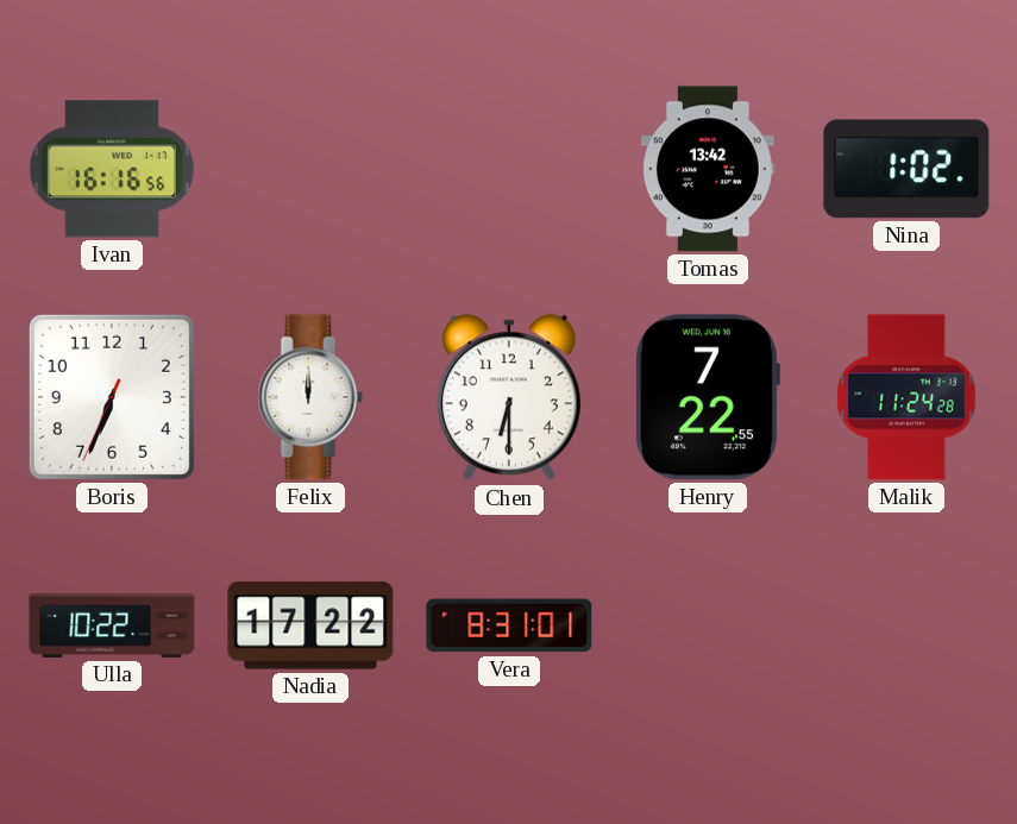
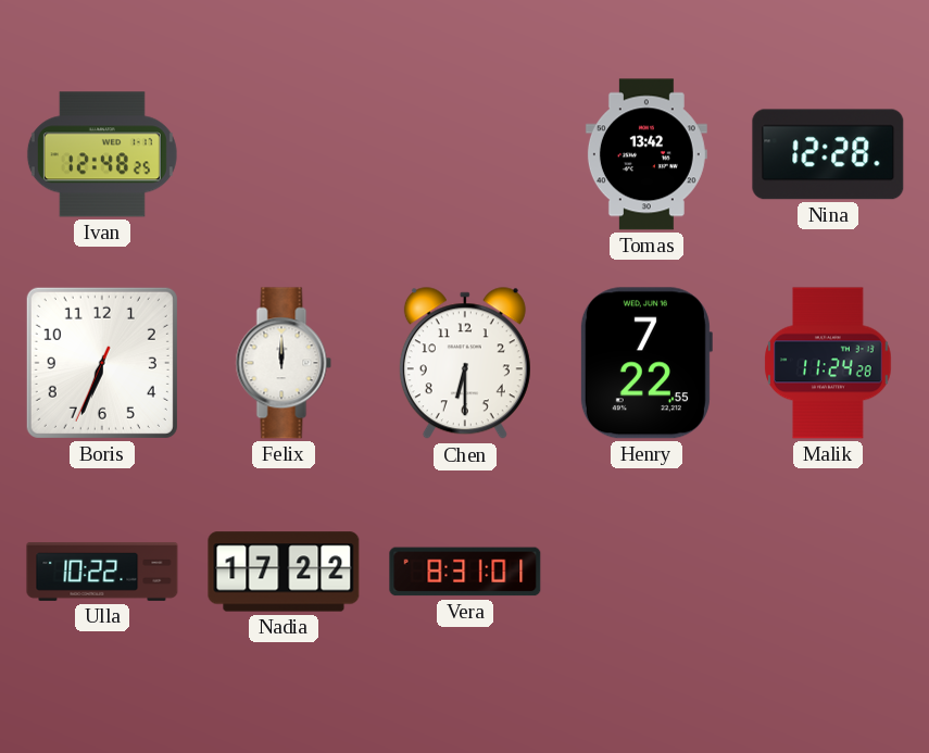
Ivan: 16:16 -> 12:48
Nina: 1:02 -> 12:28
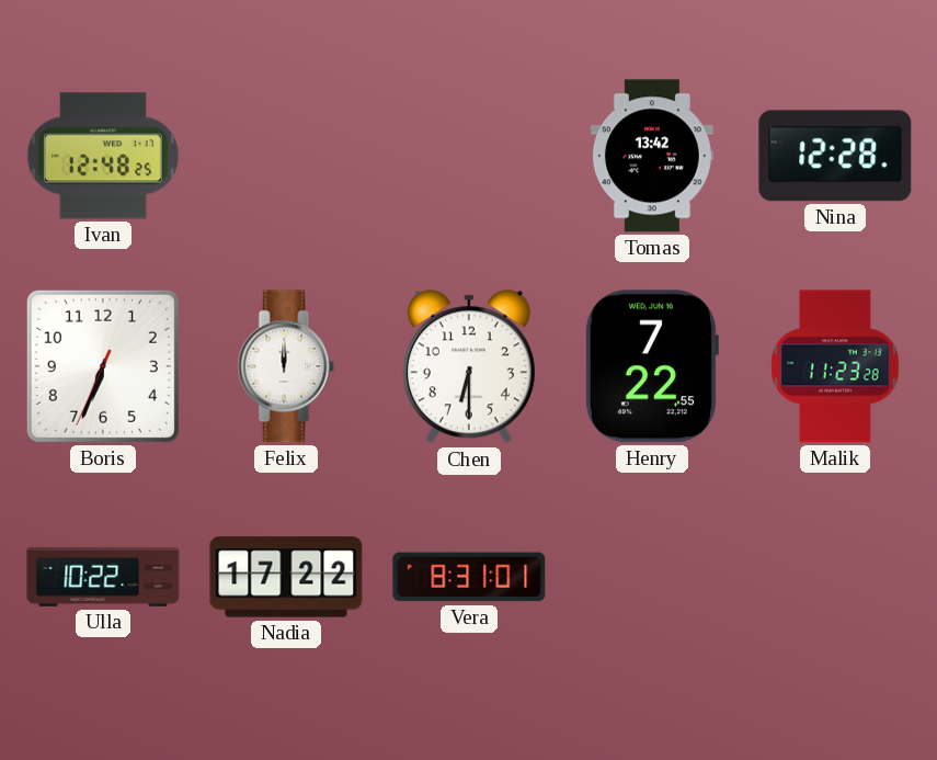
Malik: 11:24 -> 11:23
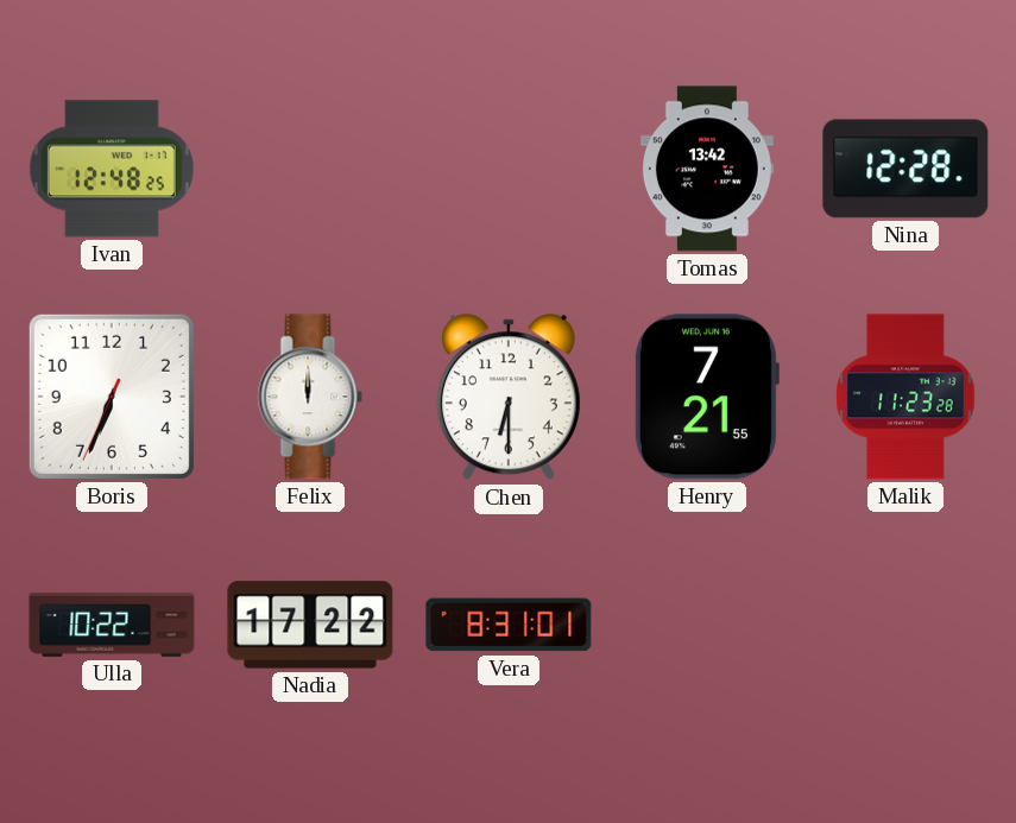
Henry: 7:22 -> 7:21
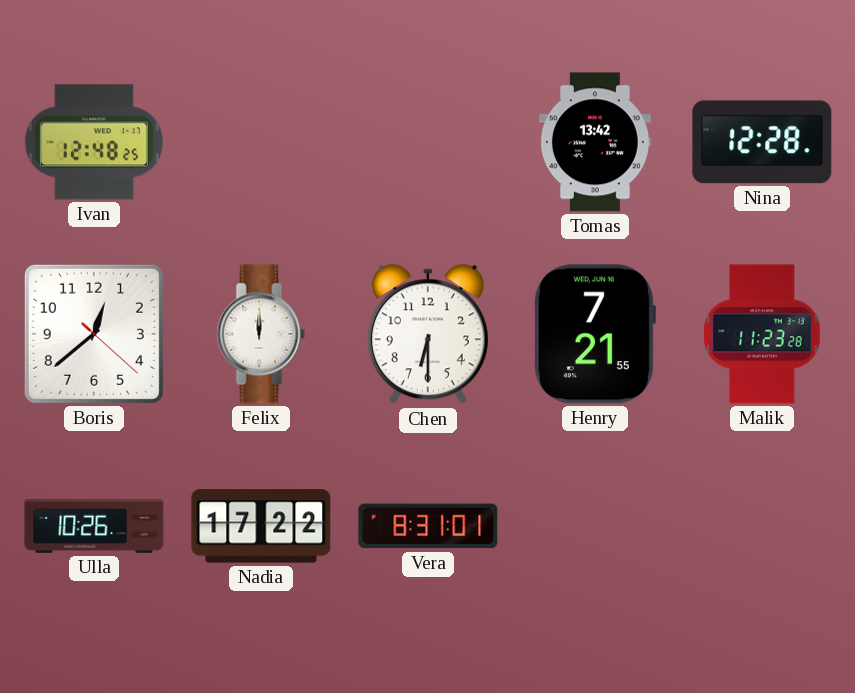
Boris: 6:33 -> 12:38
Ulla: 10:22 -> 10:26
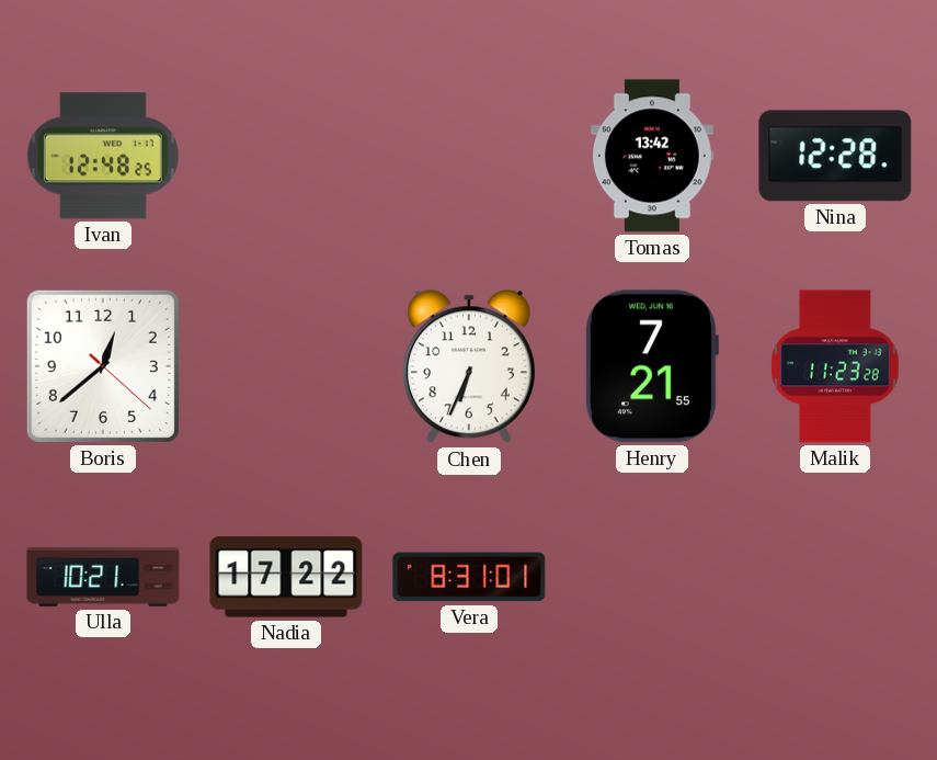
Felix: 12:00 -> none
Chen: 6:30 -> 6:34
Ulla: 10:26 -> 10:21
